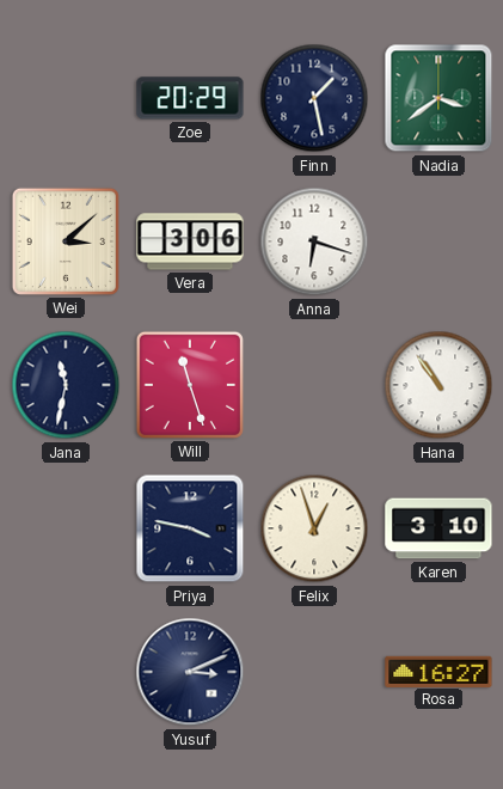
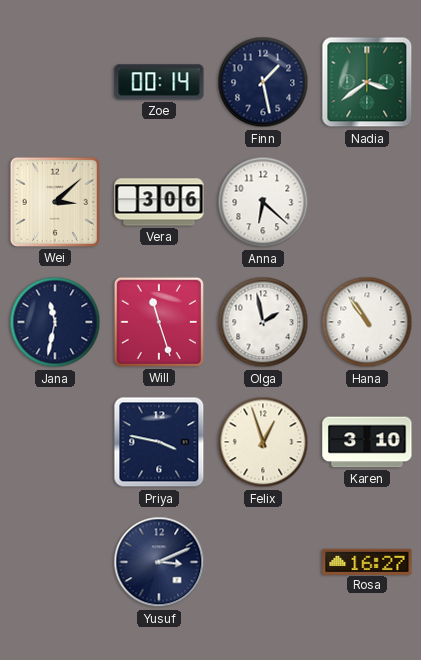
Zoe: 20:29 -> 00:14
Anna: 6:18 -> 6:22
Olga: none -> 1:58
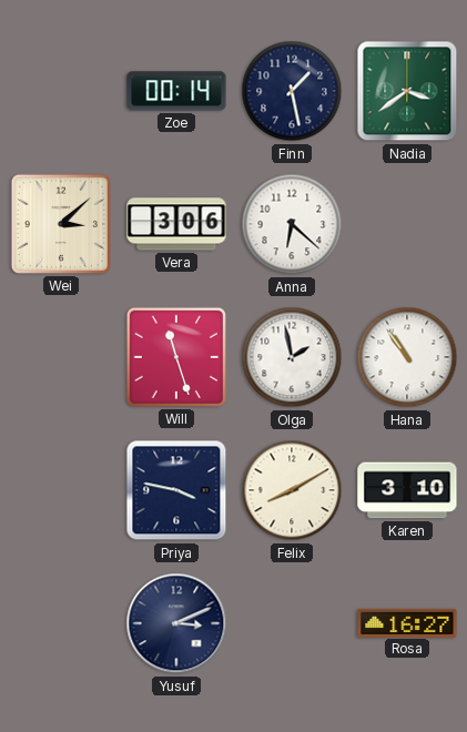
Jana: 11:32 -> none
Felix: 12:57 -> 8:10
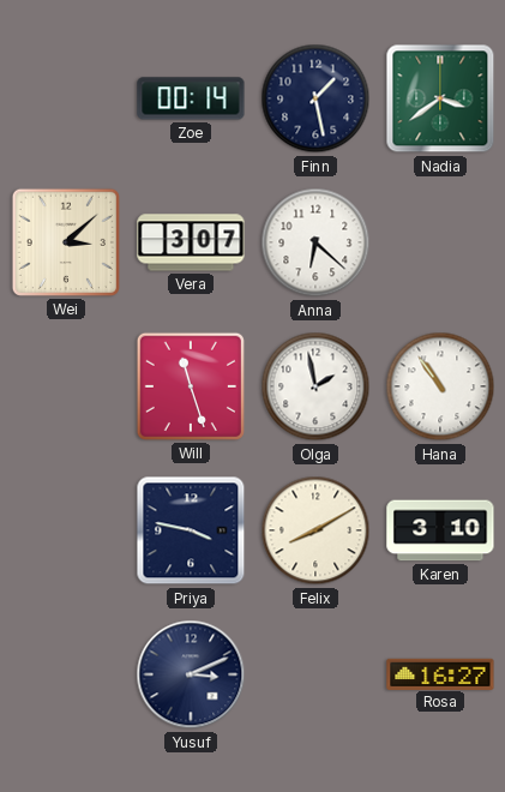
Vera: 3:06 -> 3:07
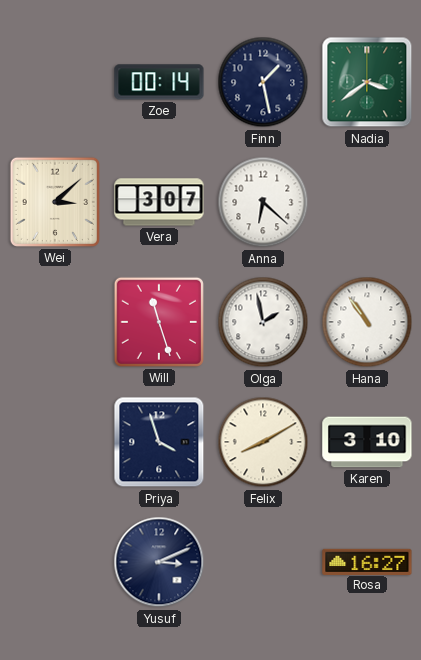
Priya: 3:47 -> 3:57
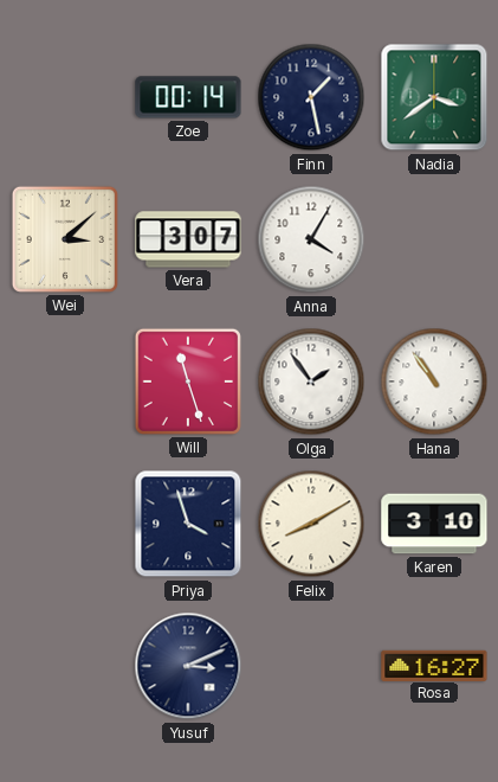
Anna: 6:22 -> 4:05
Olga: 1:58 -> 1:54
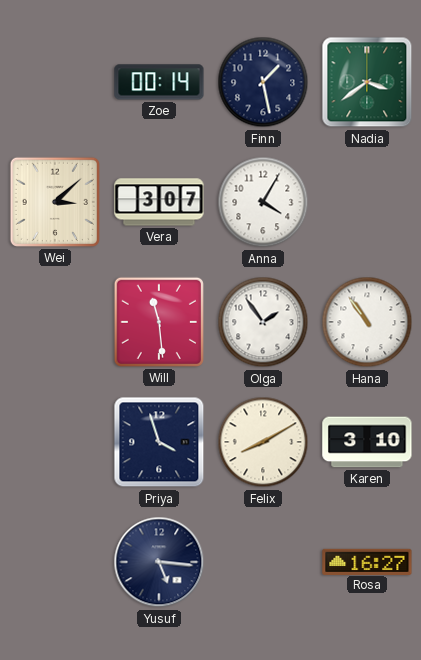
Will: 11:27 -> 11:29
Yusuf: 3:11 -> 5:16
